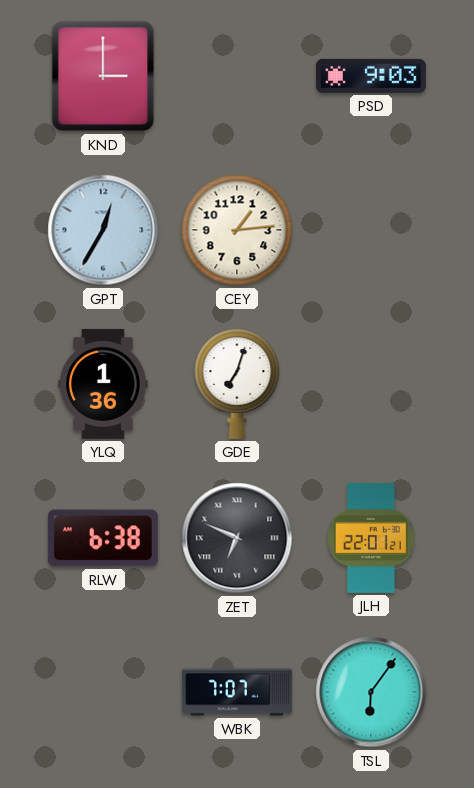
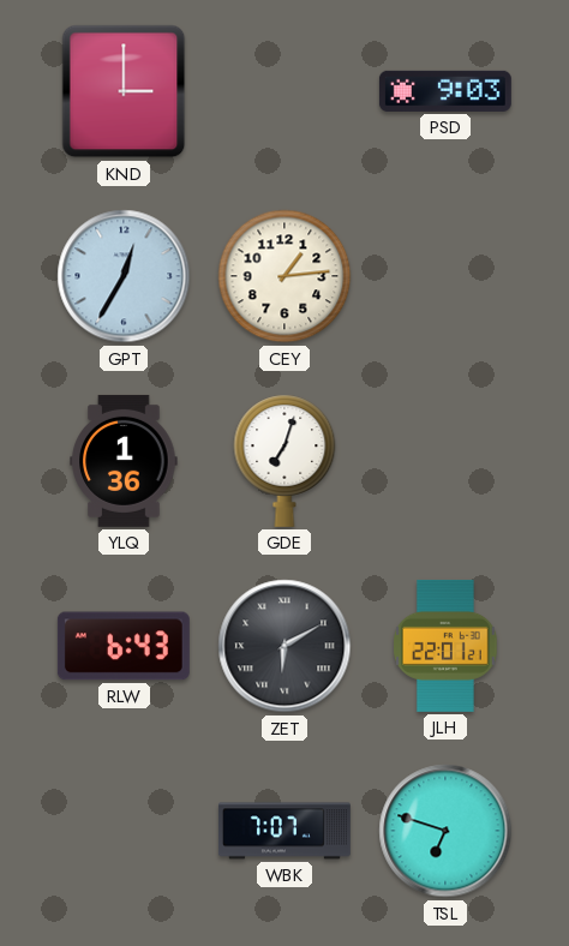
RLW: 6:38 -> 6:43
ZET: 6:49 -> 6:10
TSL: 6:06 -> 6:48
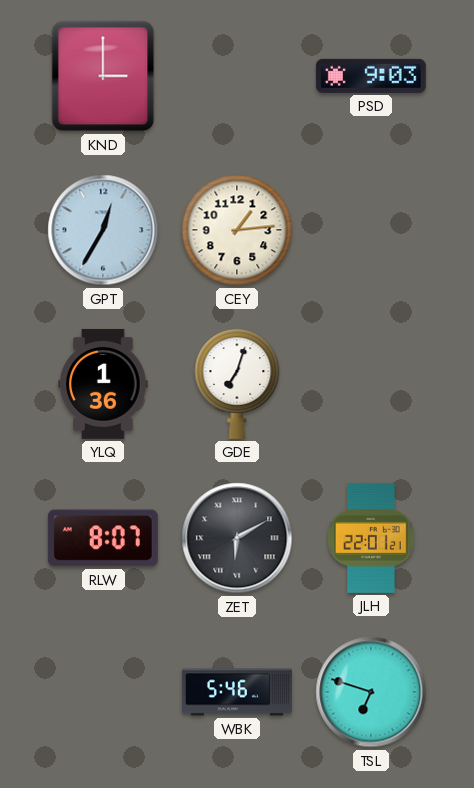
RLW: 6:43 -> 8:07
WBK: 7:07 -> 5:46
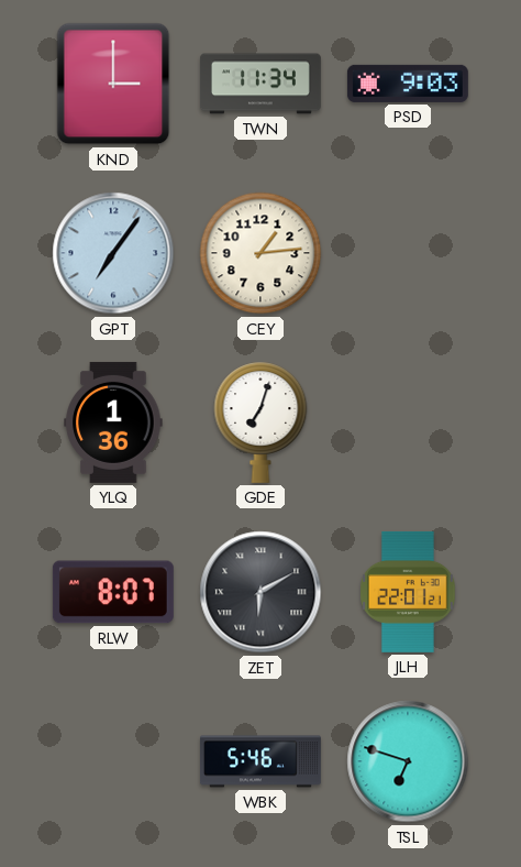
TWN: none -> 11:34
GPT: 12:35 -> 7:06
